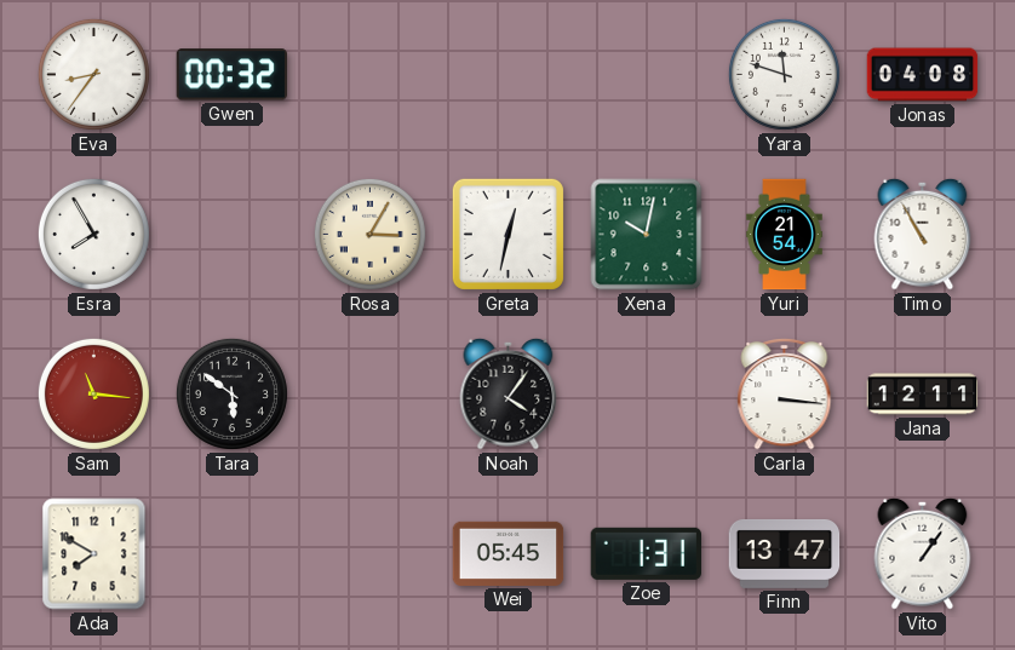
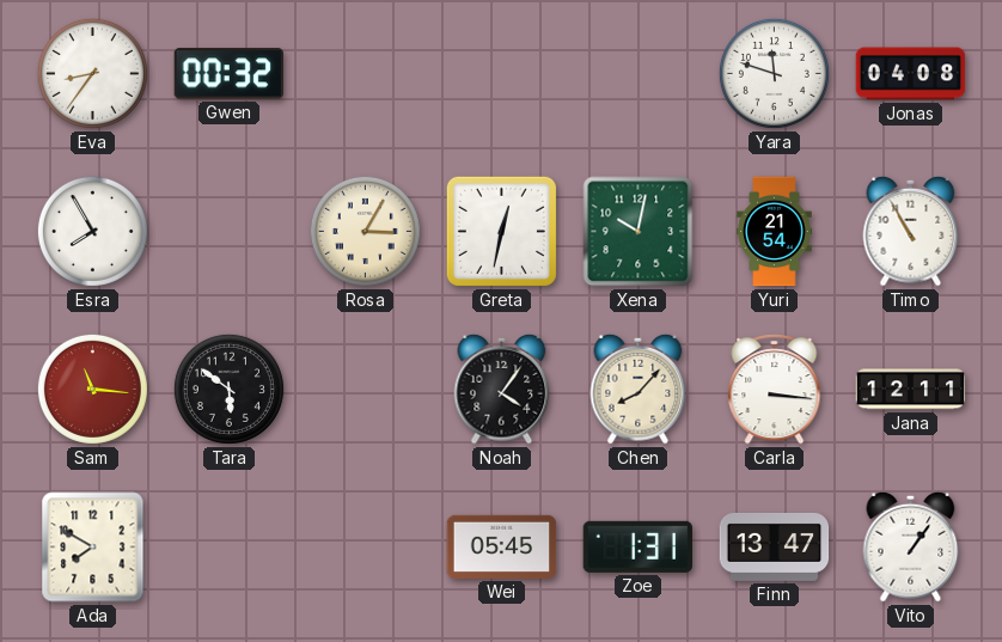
Chen: none -> 8:07
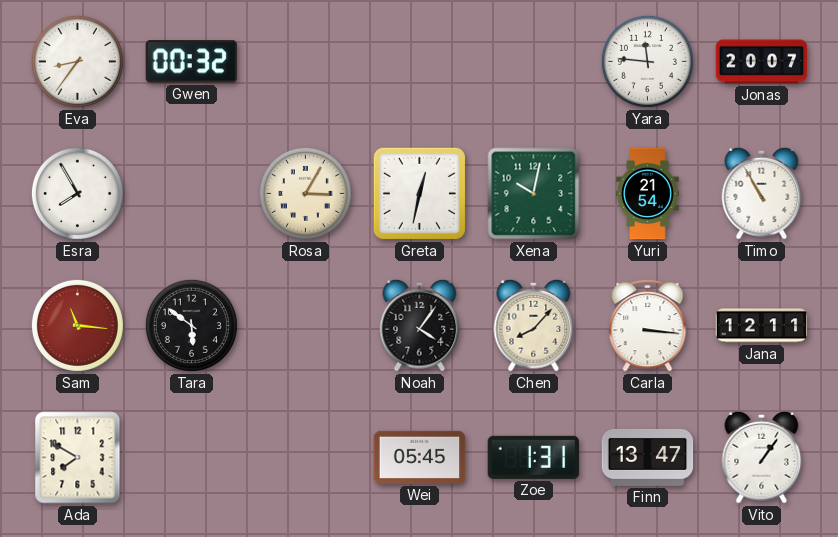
Yara: 11:48 -> 11:46
Jonas: 04:08 -> 20:07
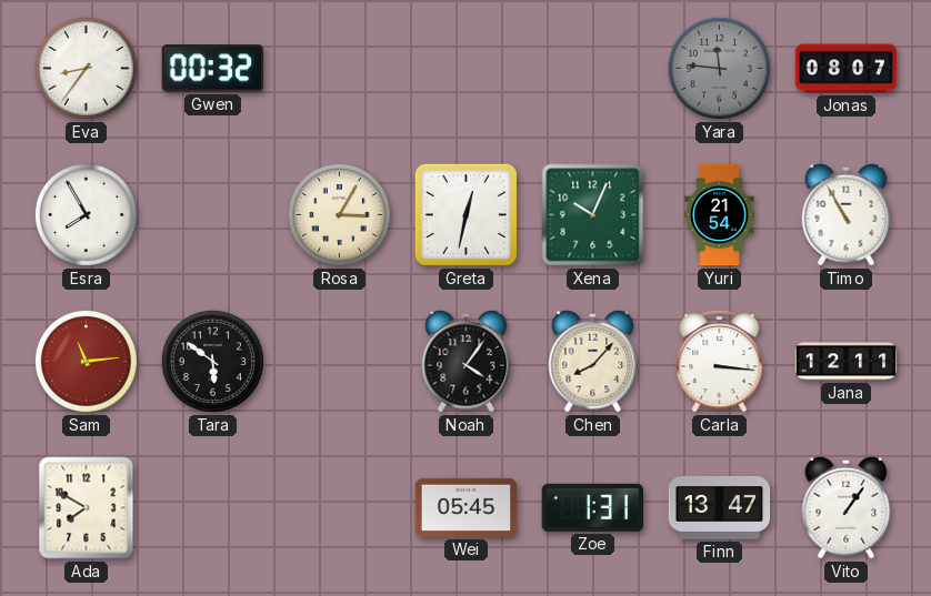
Yara dial: white -> grey
Jonas: 20:07 -> 08:07
Xena: 10:02 -> 10:04
Sam: 11:16 -> 11:14
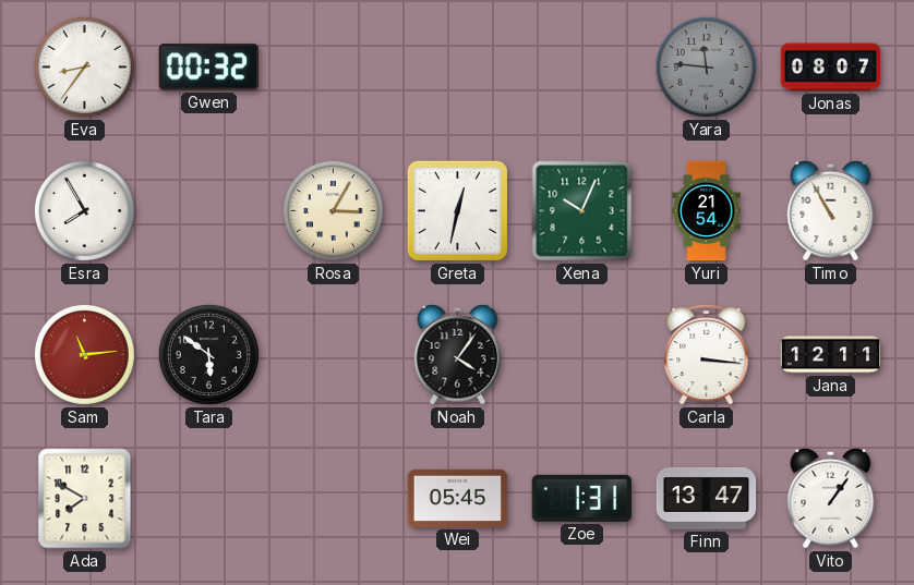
Chen: 8:07 -> none
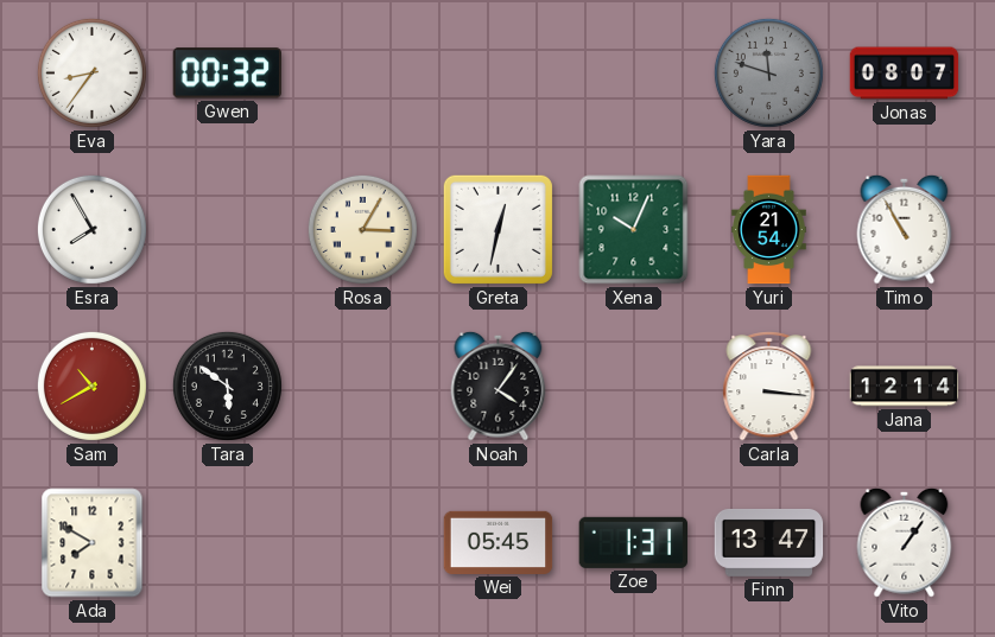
Yara: 11:46 -> 11:48
Sam: 11:14 -> 10:40
Jana: 12:11 -> 12:14
